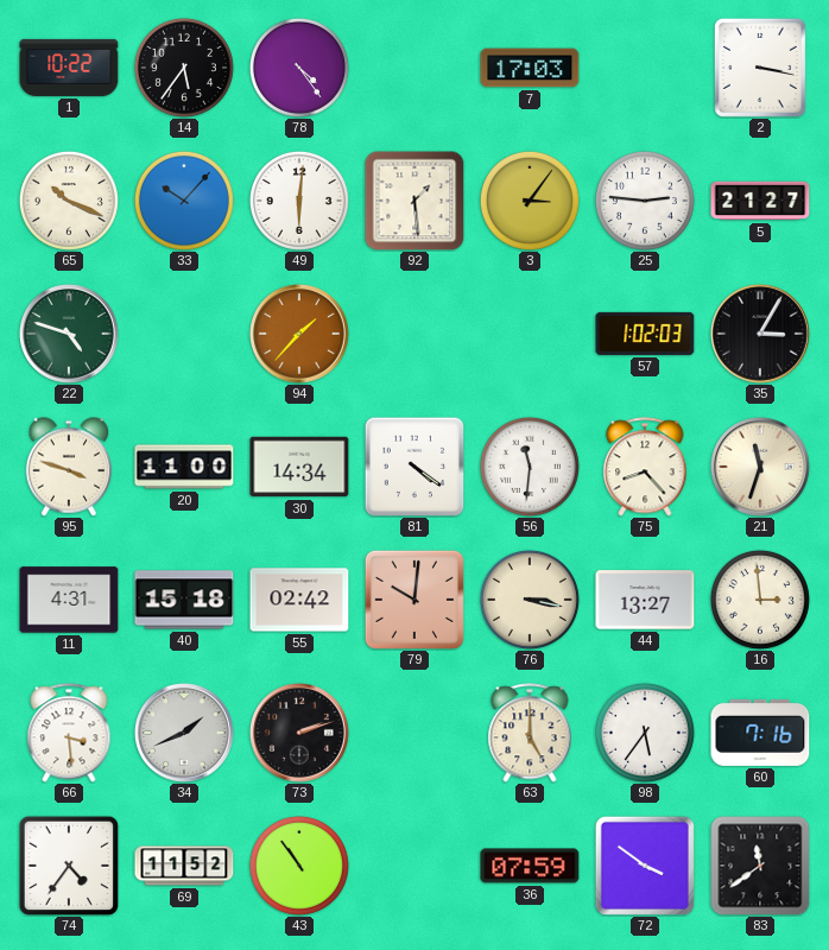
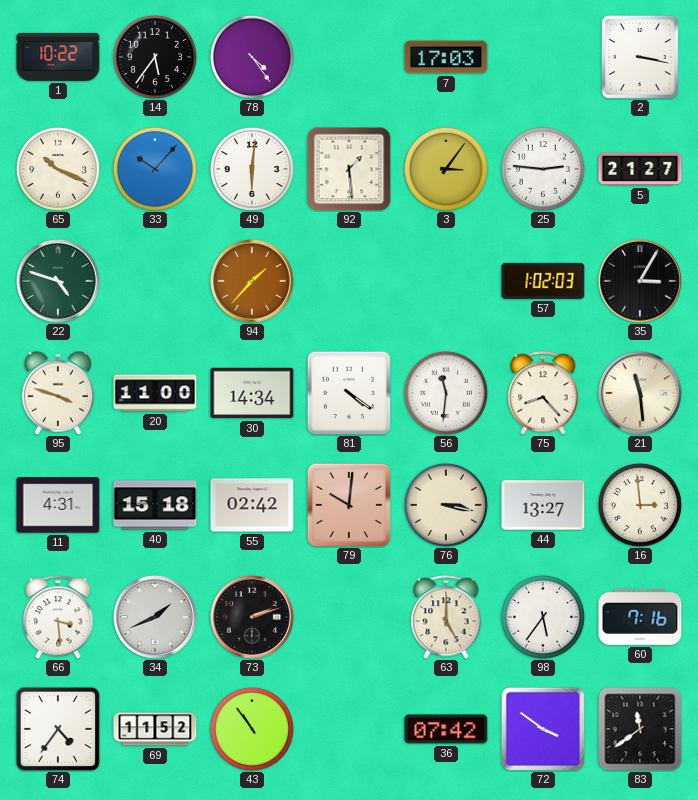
21: 11:33 -> 11:29
36: 07:59 -> 07:42
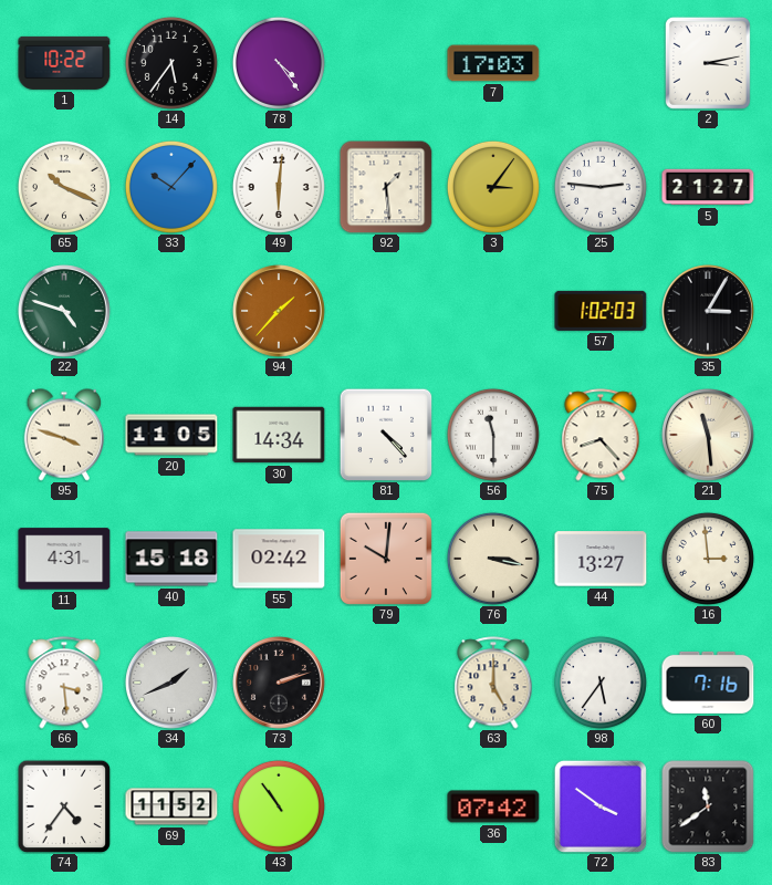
2: 3:17 -> 3:13
20: 11:00 -> 11:05
81: 4:21 -> 4:23
56: 11:31 -> 11:30
